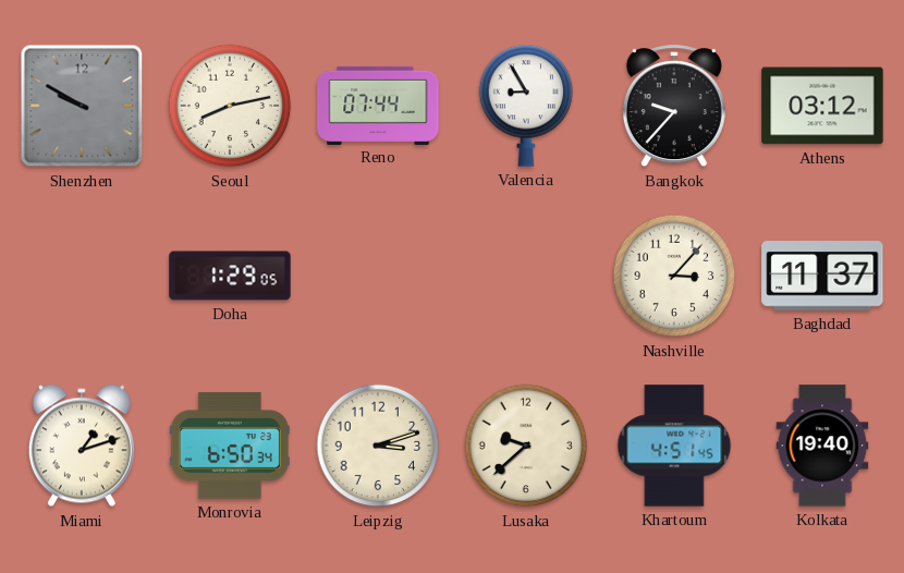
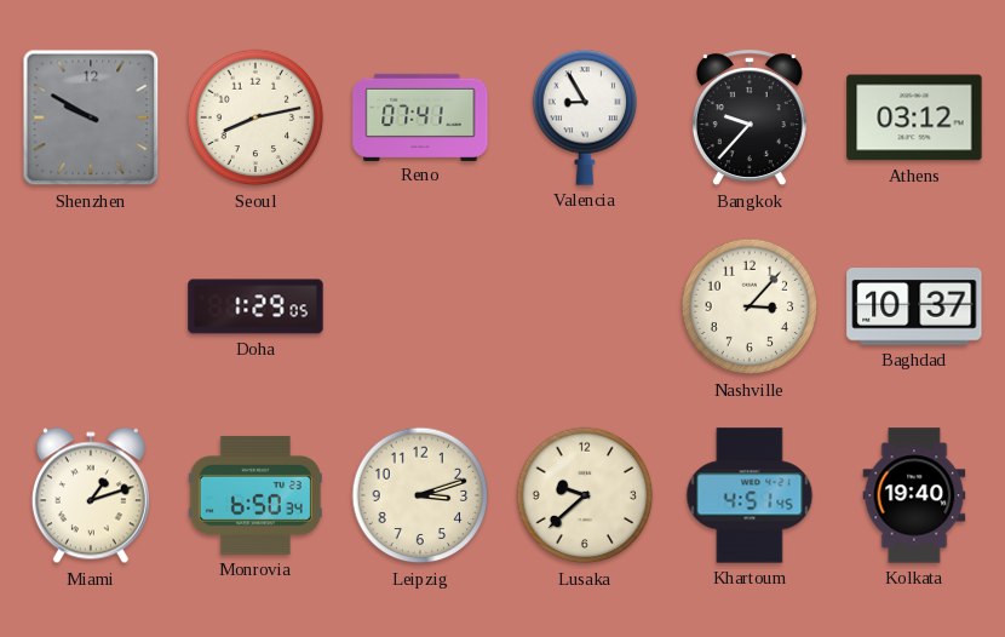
Reno: 07:44 -> 07:41
Baghdad: 11:37 -> 10:37
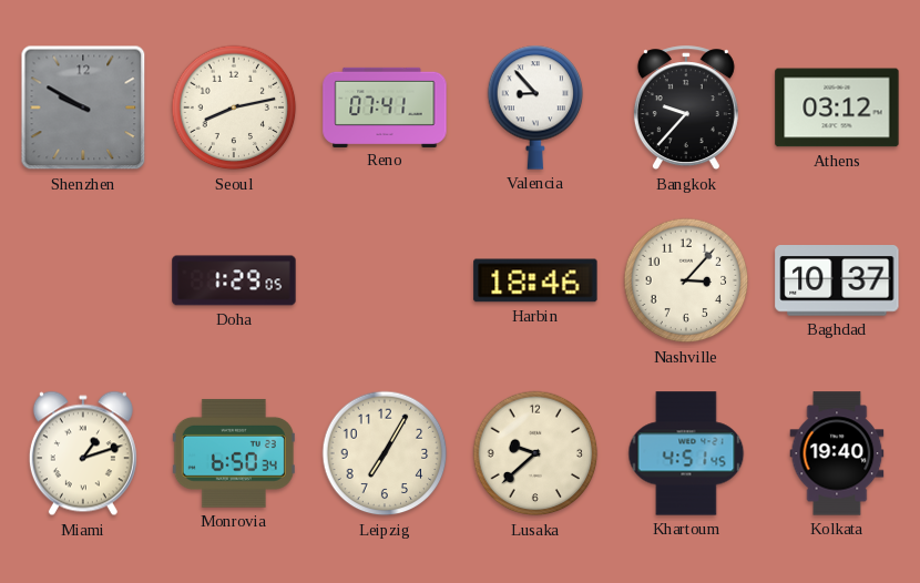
Valencia: 8:55 -> 8:53
Harbin: none -> 18:46
Leipzig: 3:12 -> 7:05
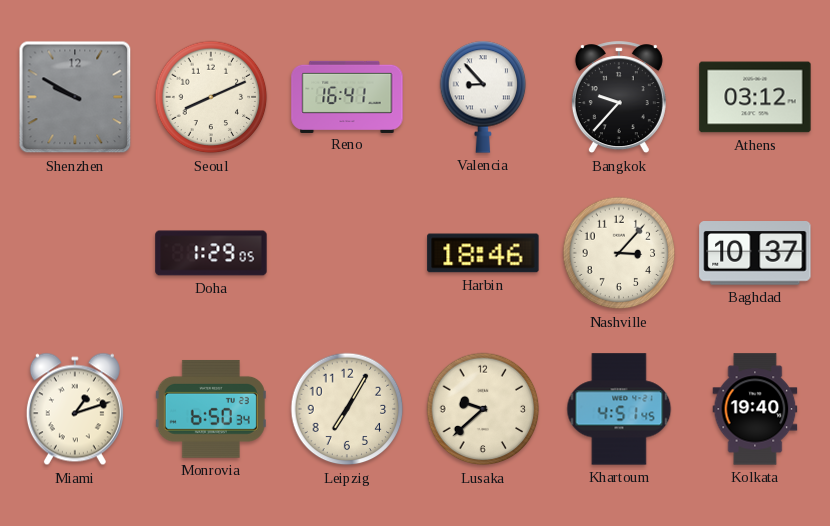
Seoul: 8:13 -> 8:11
Reno: 07:41 -> 16:41
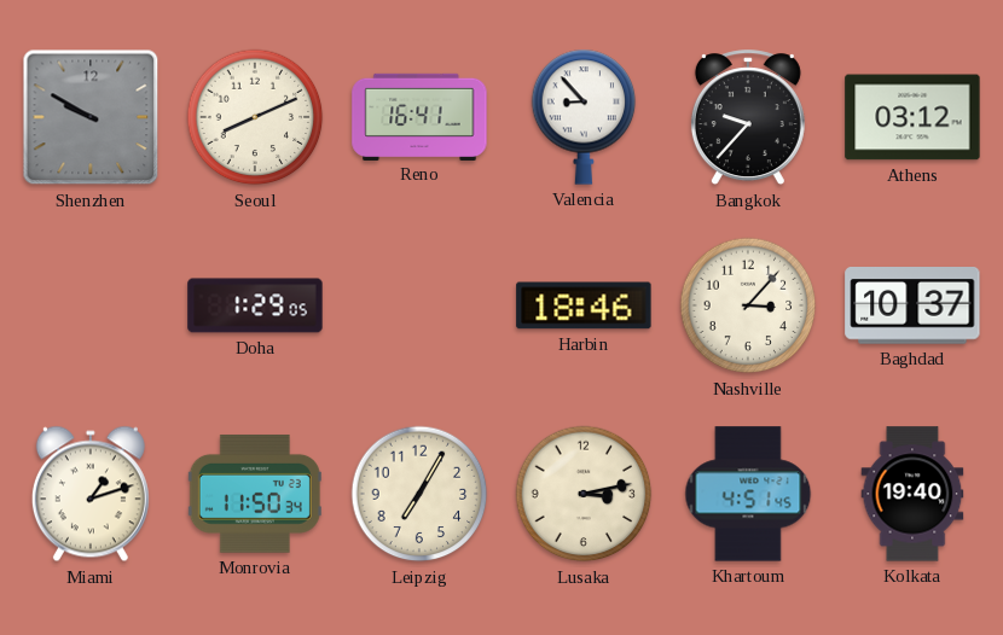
Monrovia: 6:50 -> 11:50
Lusaka: 9:38 -> 3:13
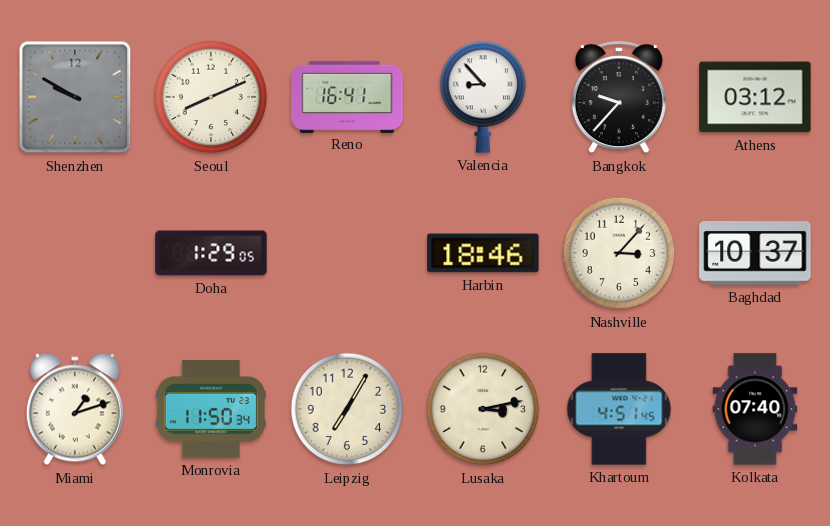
Kolkata: 19:40 -> 07:40
